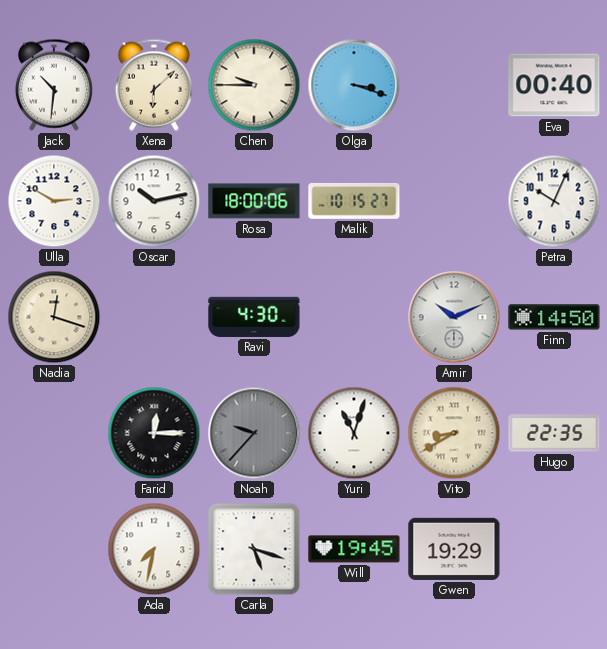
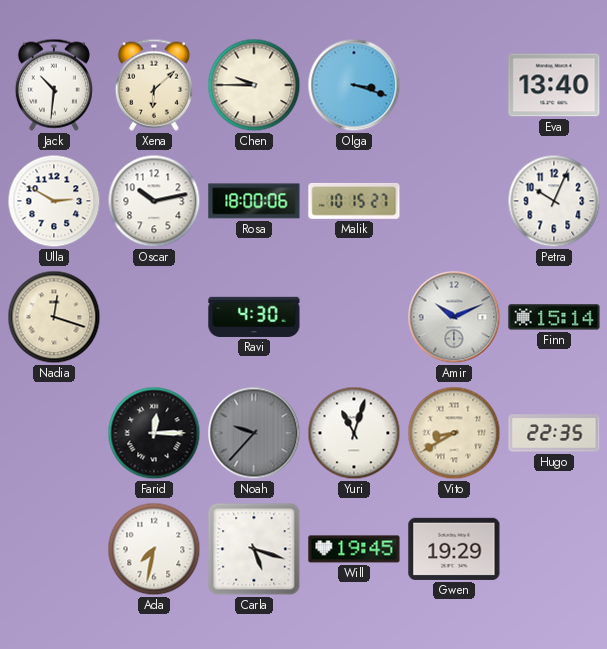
Eva: 00:40 -> 13:40
Finn: 14:50 -> 15:14
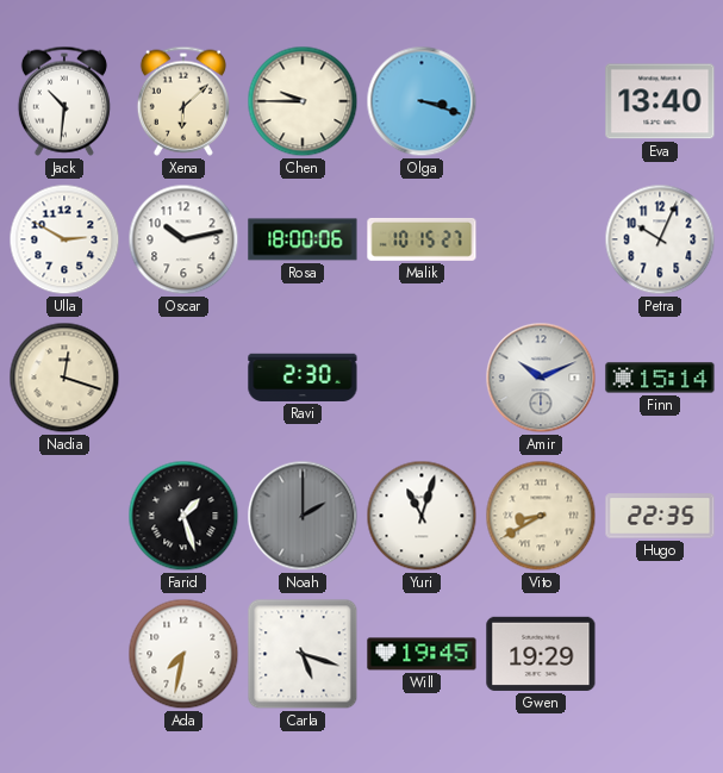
Ravi: 4:30 -> 2:30
Farid: 12:15 -> 1:27
Noah: 9:37 -> 2:00
